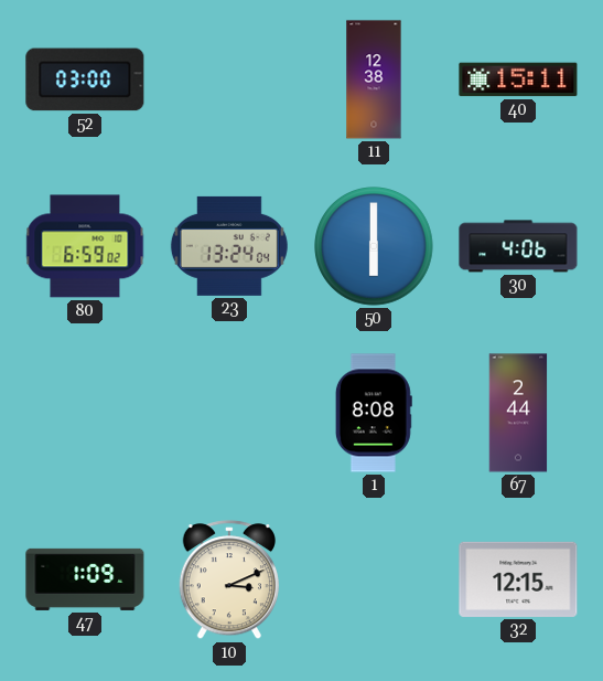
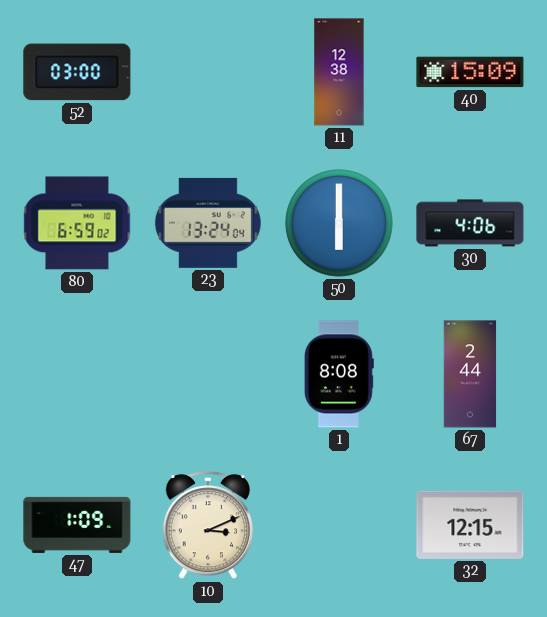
40: 15:11 -> 15:09
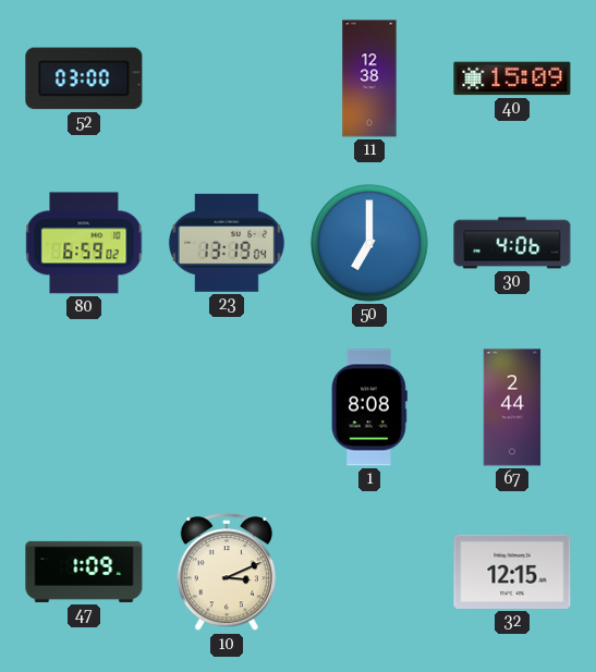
23: 13:24 -> 13:19
50: 6:00 -> 7:00
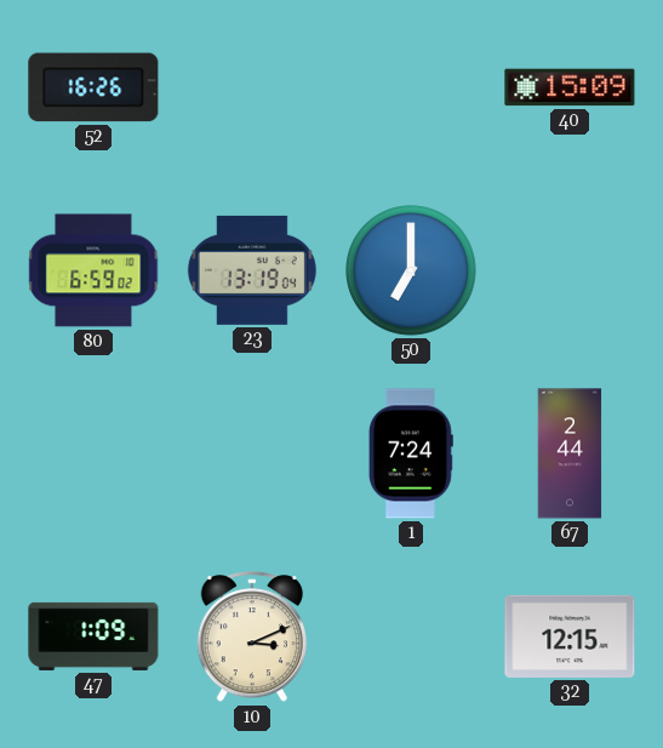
52: 03:00 -> 16:26
11: 12:38 -> none
30: 4:06 -> none
1: 8:08 -> 7:24
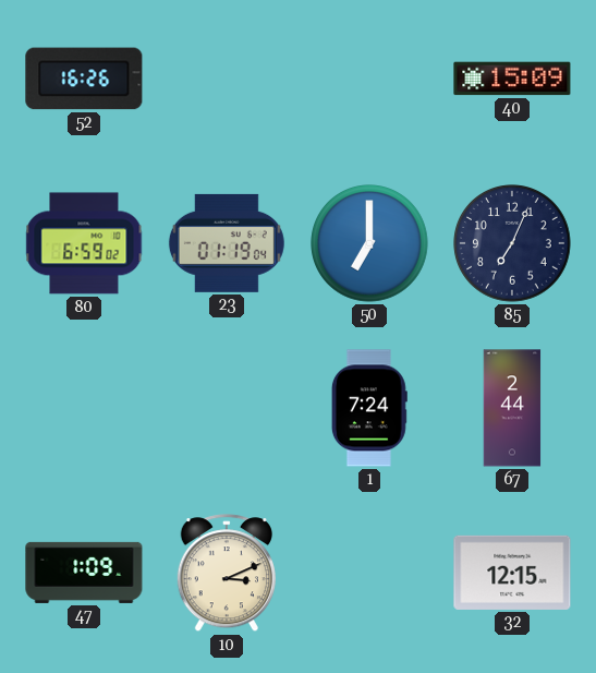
23: 13:19 -> 01:19
85: none -> 7:04
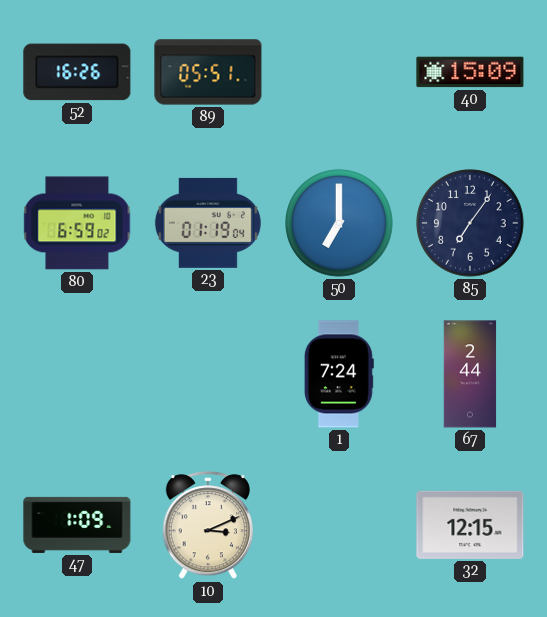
89: none -> 05:51
85: 7:04 -> 7:06
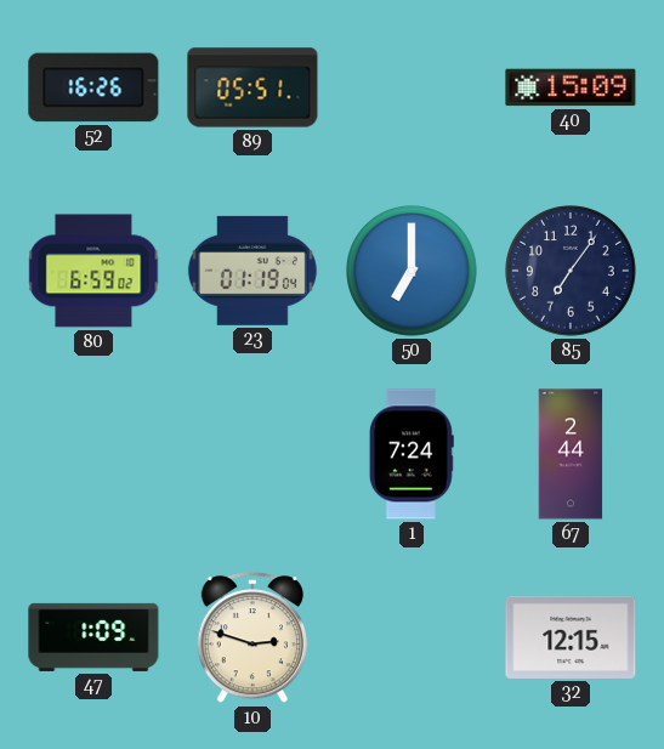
10: 3:11 -> 2:48
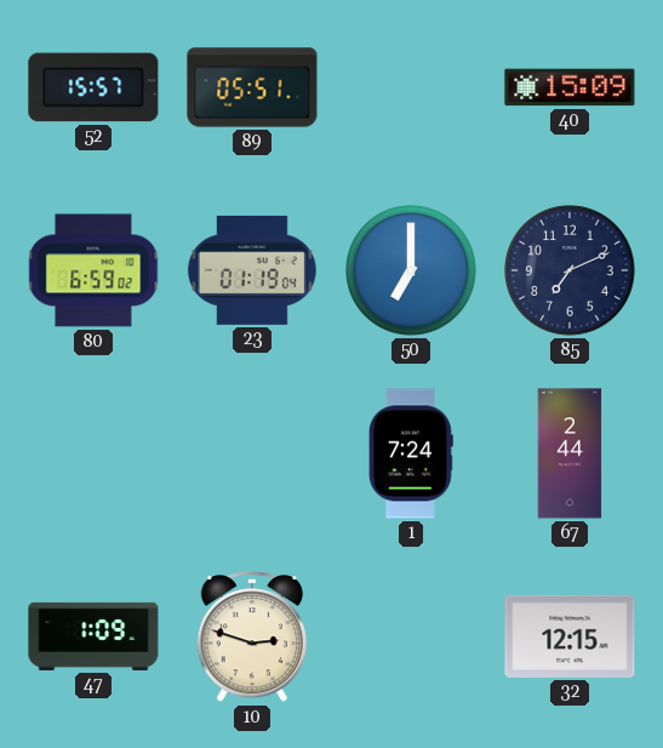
52: 16:26 -> 15:57
85: 7:06 -> 7:11
